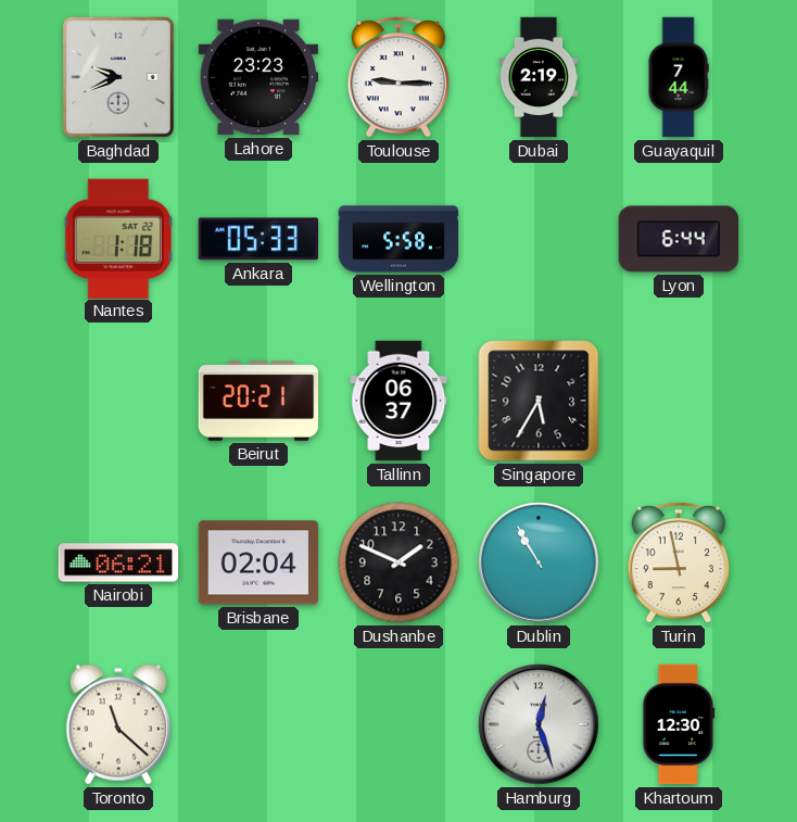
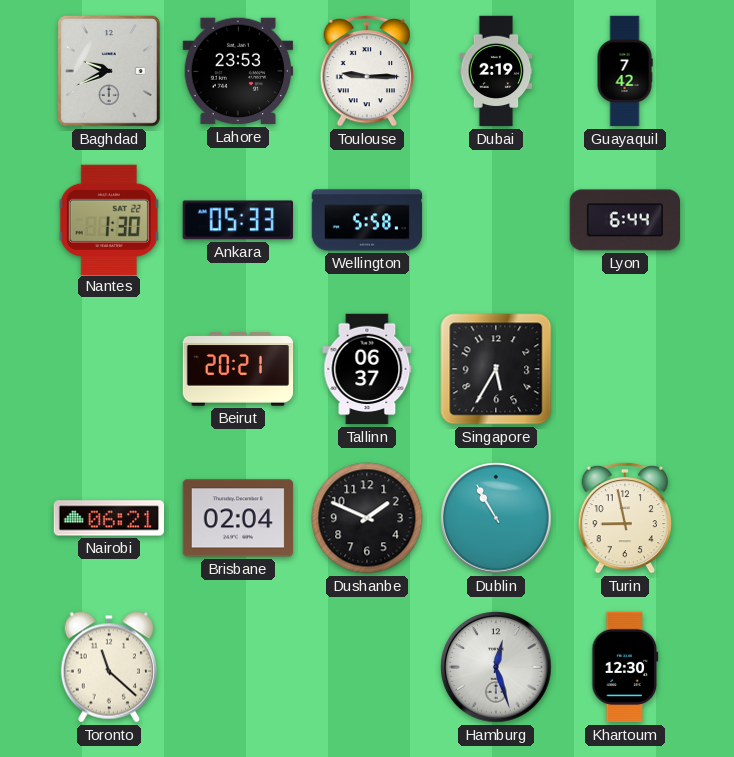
Lahore: 23:23 -> 23:53
Guayaquil: 7:44 -> 7:42
Nantes: 1:18 -> 1:30
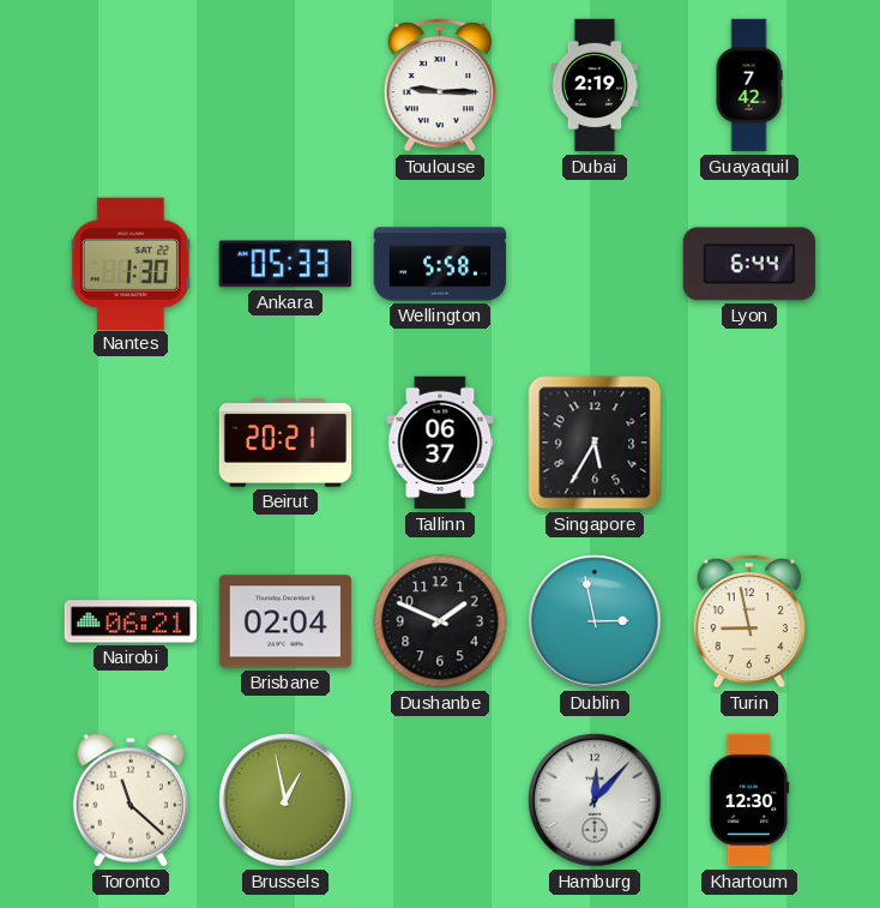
Baghdad: 9:41 -> none
Lahore: 23:53 -> none
Dublin: 10:55 -> 2:58
Brussels: none -> 12:58
Hamburg: 12:27 -> 12:07
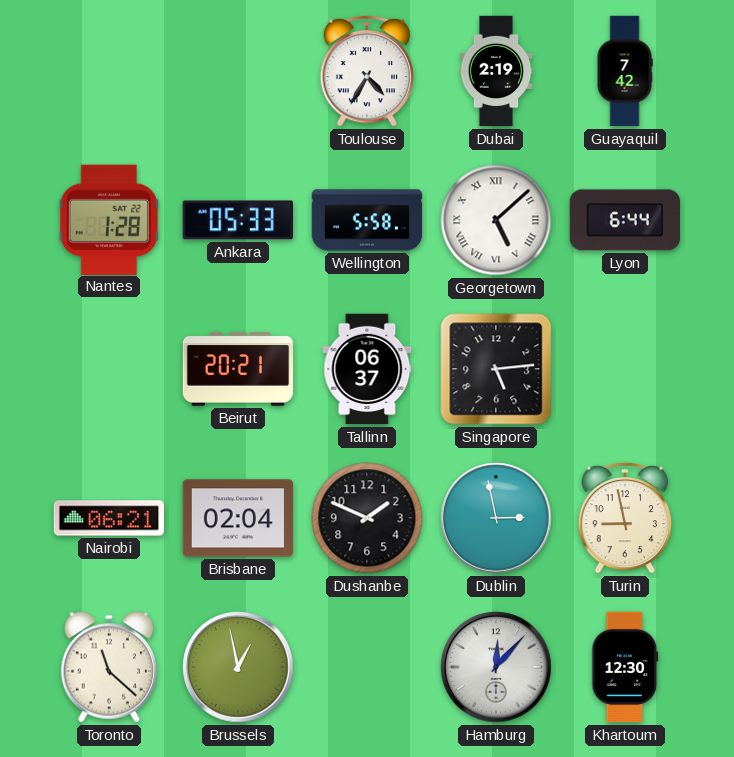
Toulouse: 9:15 -> 4:35
Nantes: 1:30 -> 1:28
Georgetown: none -> 5:08
Singapore: 5:35 -> 5:14
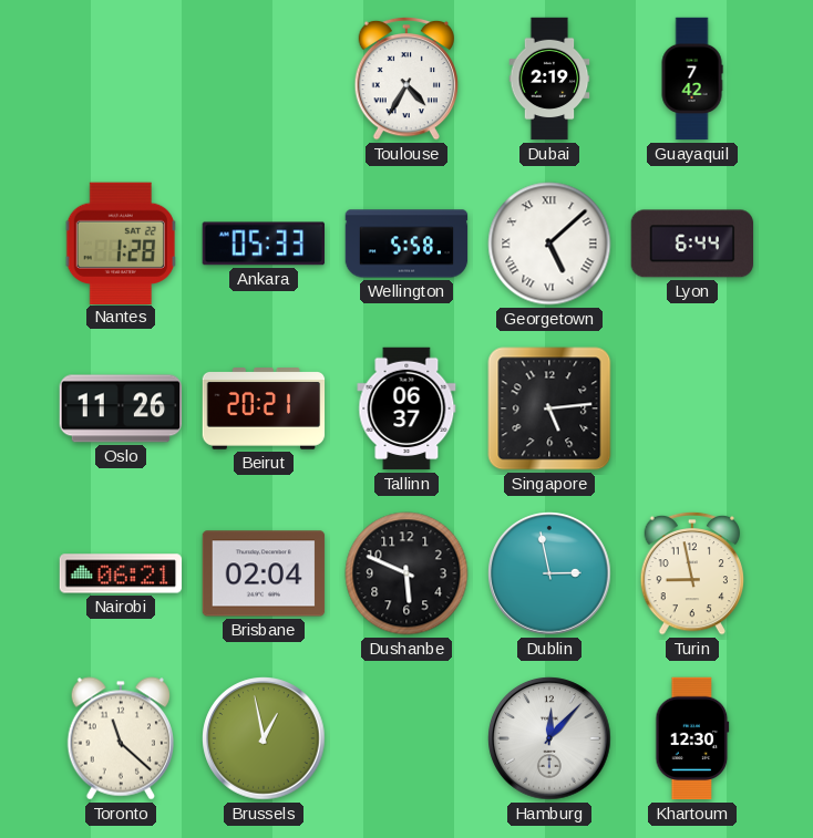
Oslo: none -> 11:26
Dushanbe: 1:49 -> 5:49
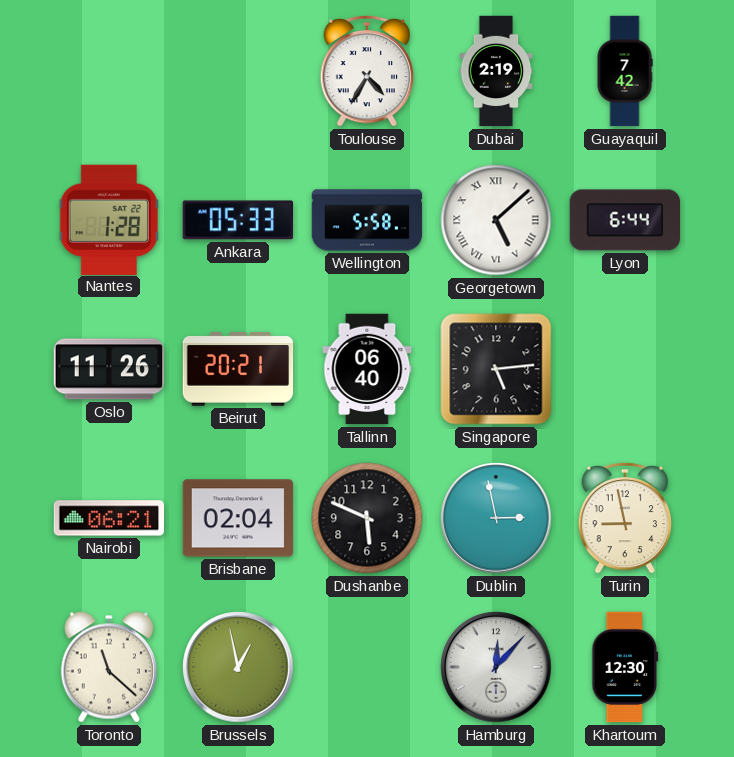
Tallinn: 06:37 -> 06:40
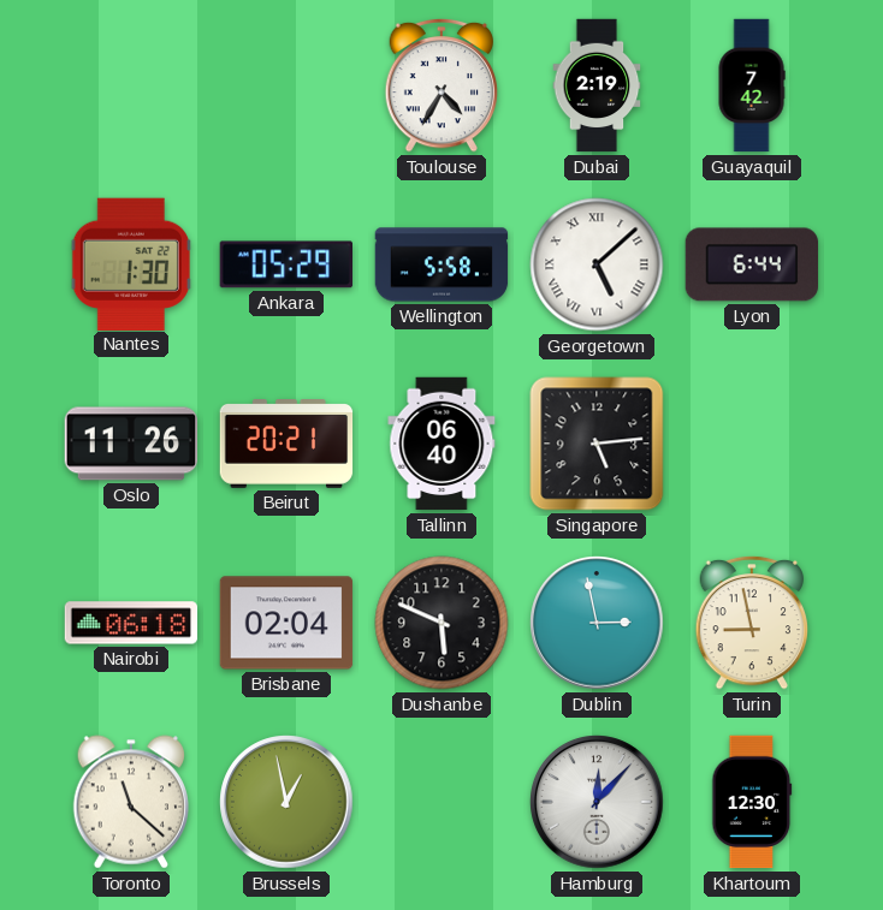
Nantes: 1:28 -> 1:30
Ankara: 05:33 -> 05:29
Nairobi: 06:21 -> 06:18
